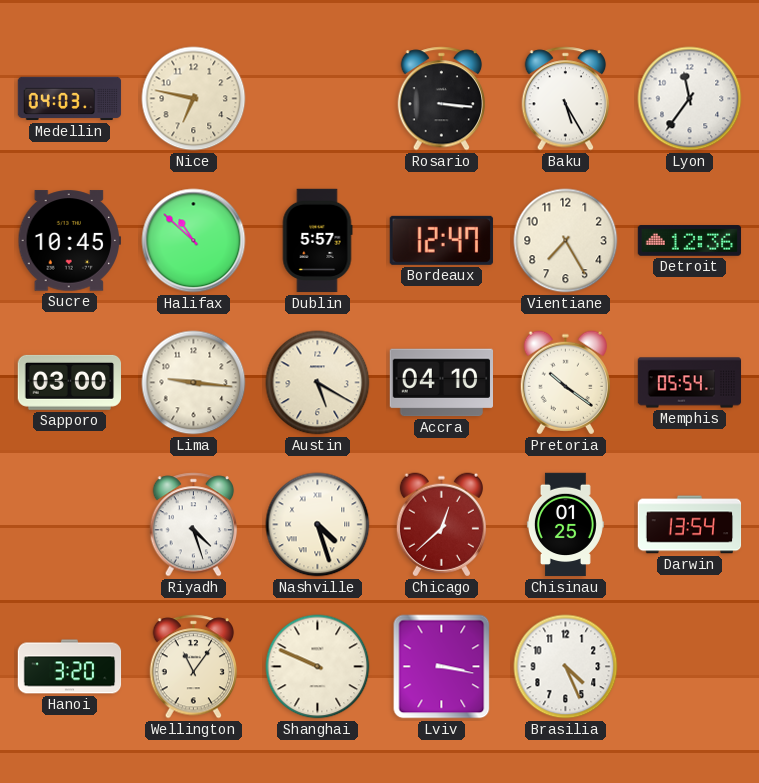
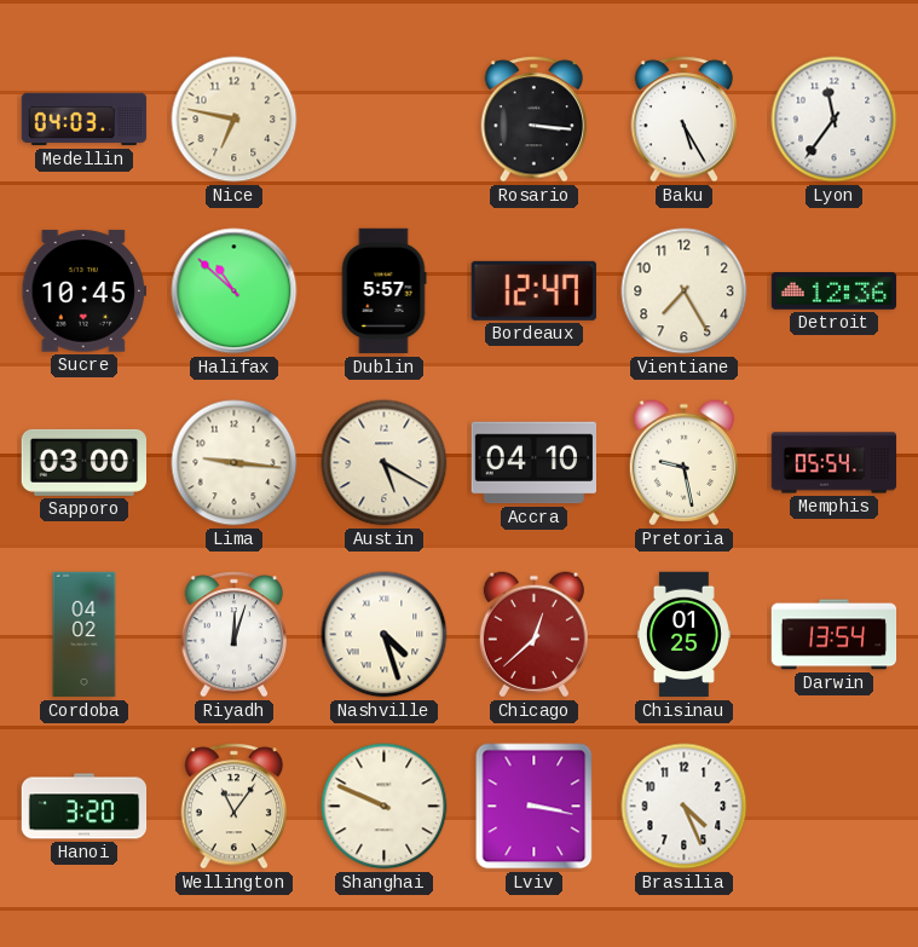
Pretoria: 10:21 -> 9:28
Cordoba: none -> 04:02
Riyadh: 4:27 -> 12:03
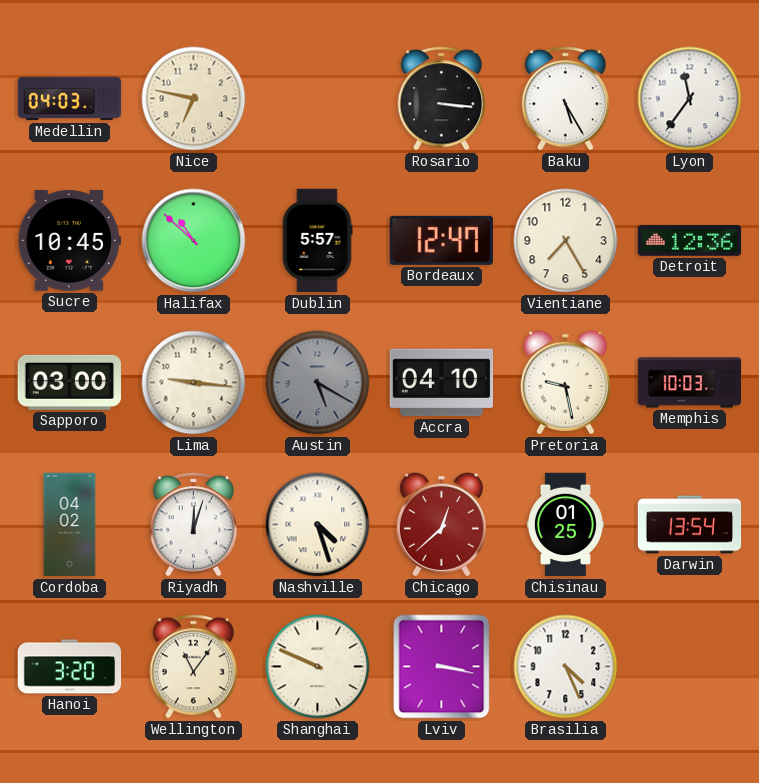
Austin dial: cream -> grey
Memphis: 05:54 -> 10:03
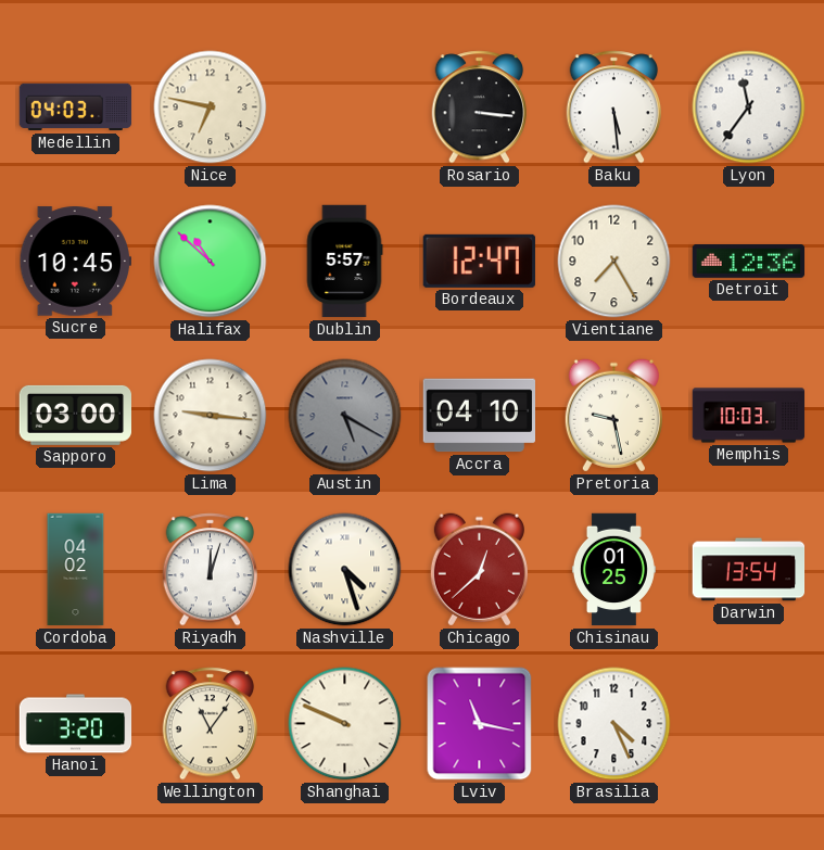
Baku: 5:25 -> 5:29
Lviv: 3:17 -> 11:17
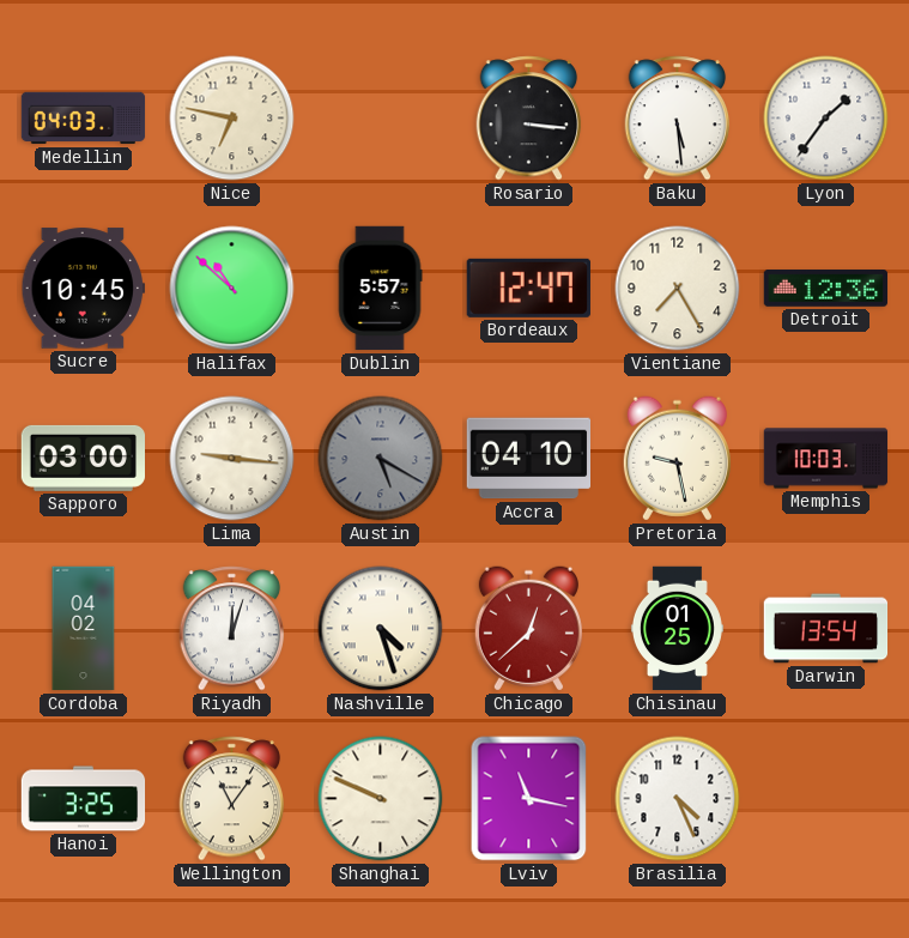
Lyon: 11:36 -> 1:36
Hanoi: 3:20 -> 3:25
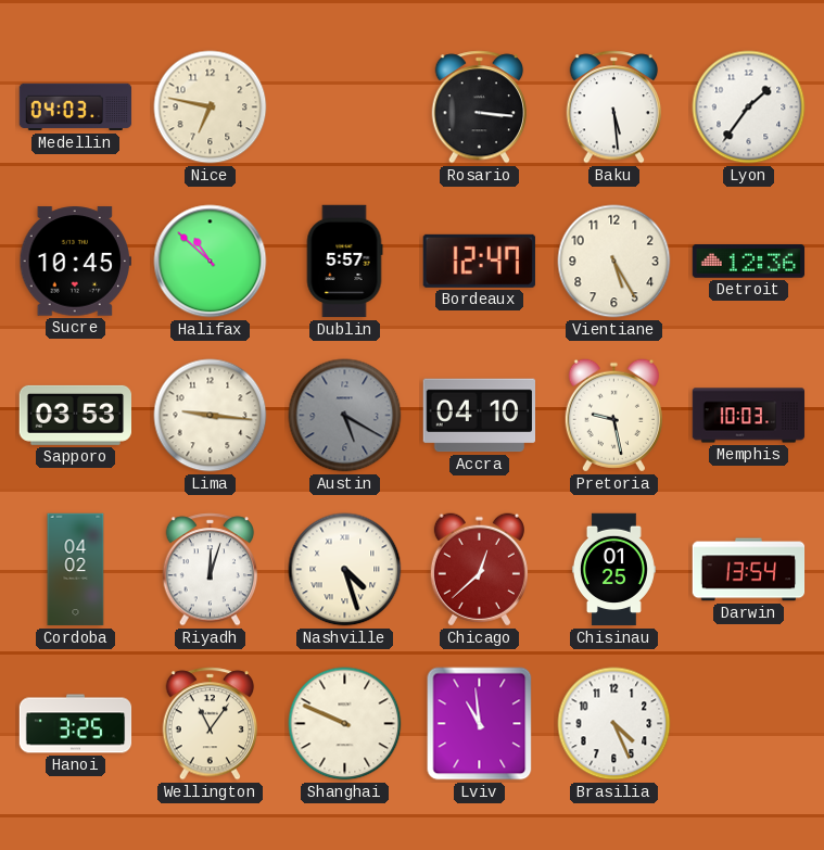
Vientiane: 7:25 -> 5:25
Sapporo: 03:00 -> 03:53
Lviv: 11:17 -> 10:59
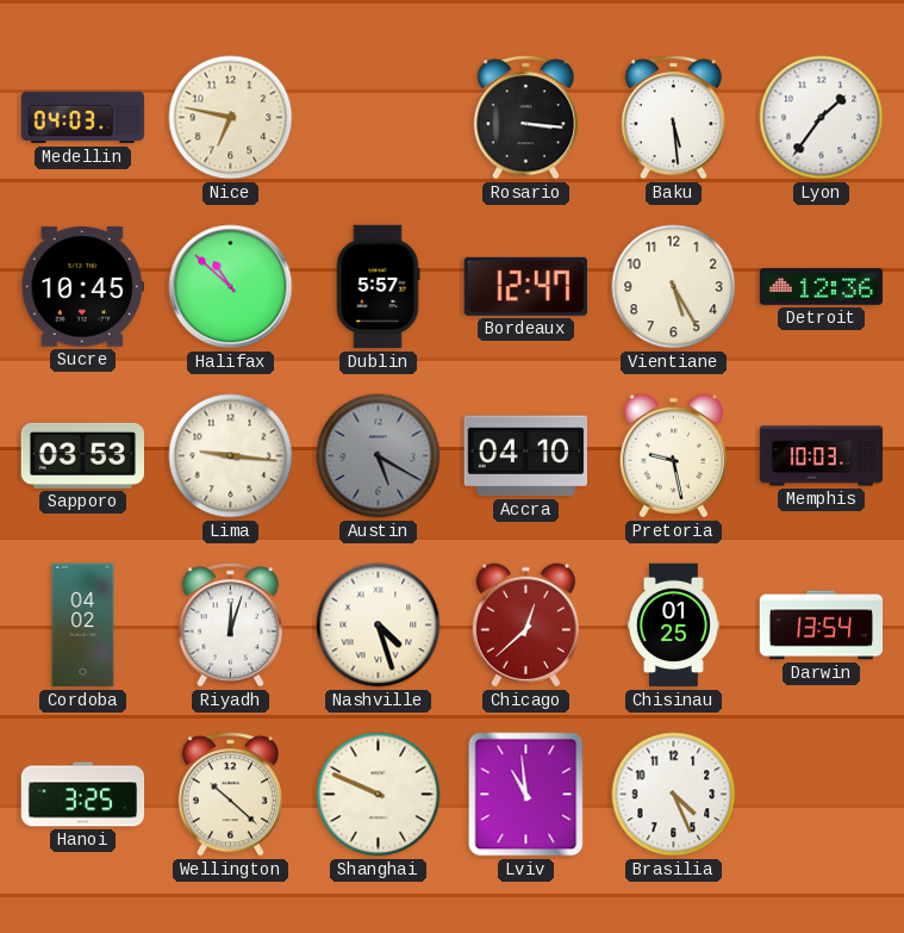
Wellington: 11:06 -> 10:22
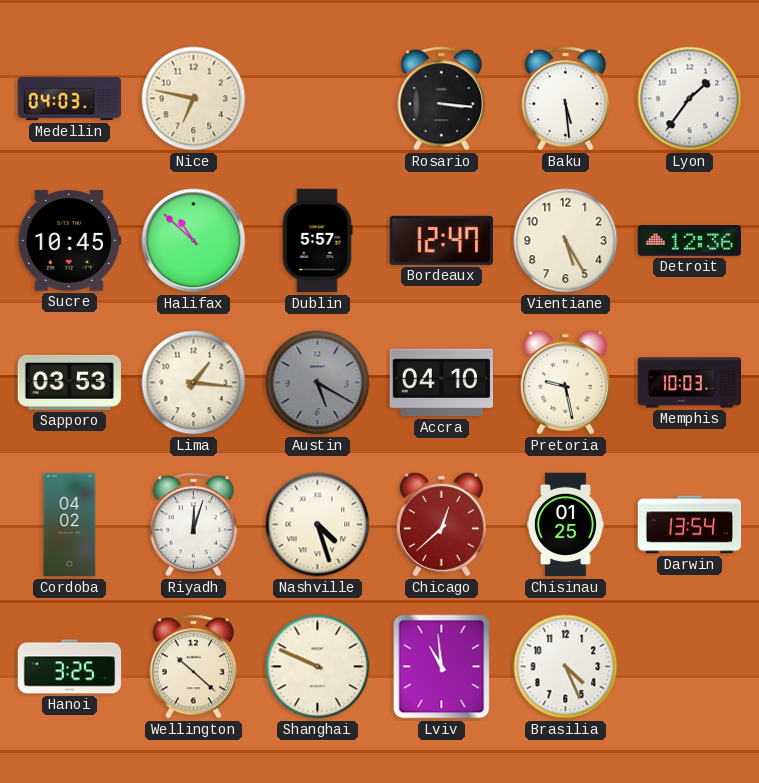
Lima: 9:16 -> 1:16
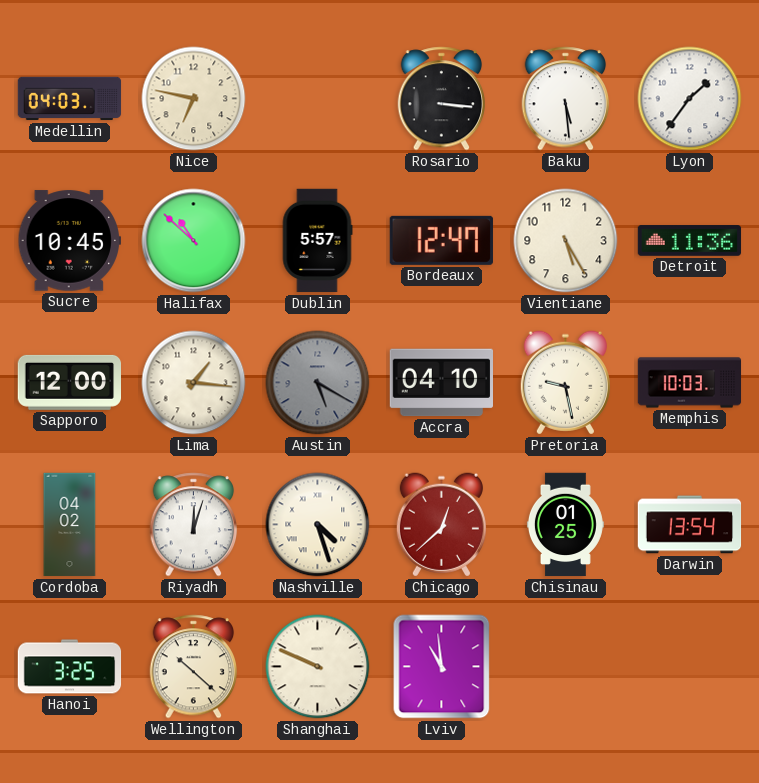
Detroit: 12:36 -> 11:36
Sapporo: 03:53 -> 12:00
Brasilia: 4:26 -> none
